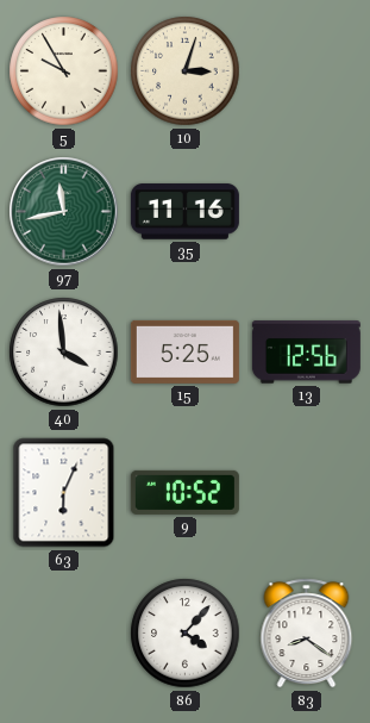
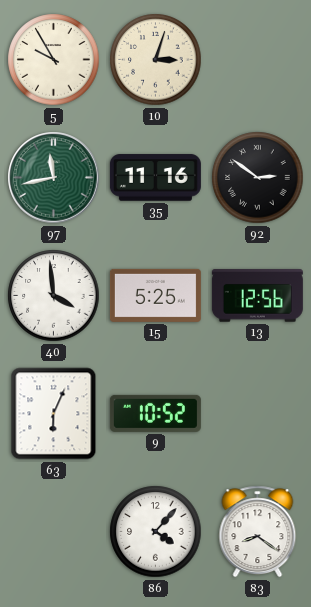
92: none -> 2:51
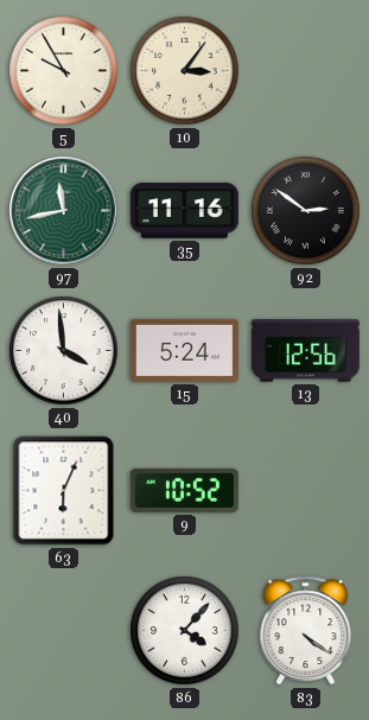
10: 3:03 -> 3:06
15: 5:25 -> 5:24
83: 8:21 -> 4:21
